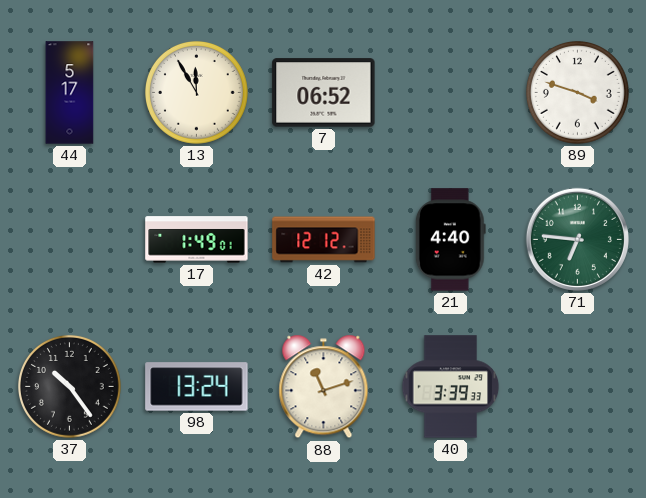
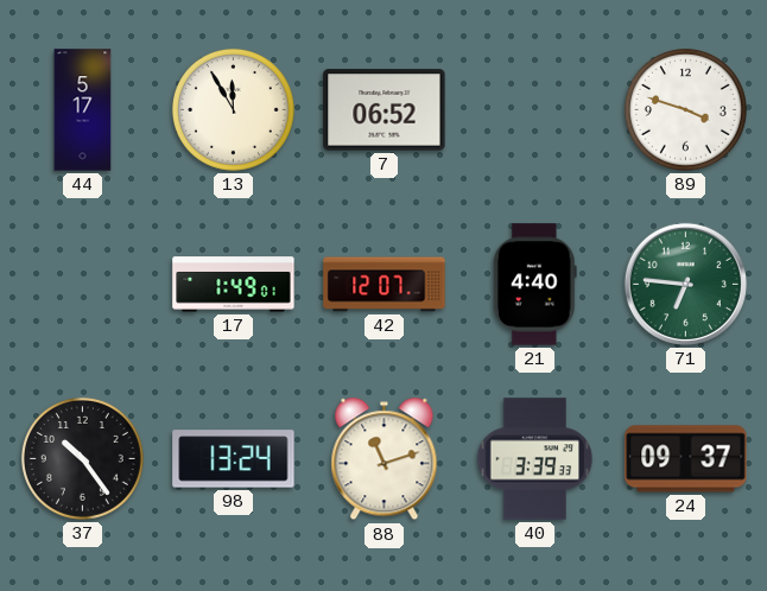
42: 12:12 -> 12:07
24: none -> 09:37
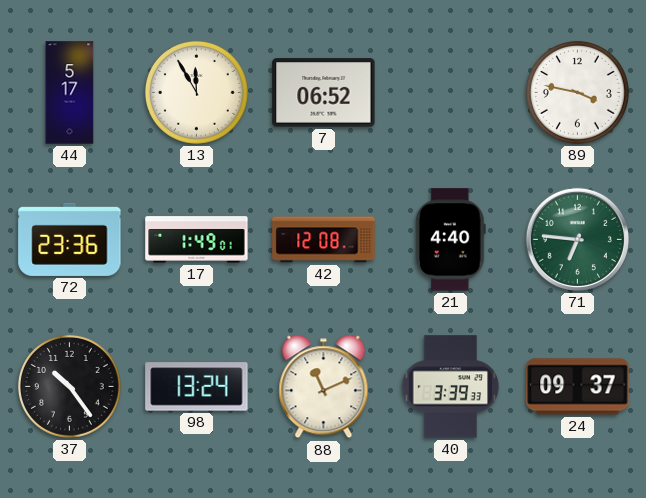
89: 3:48 -> 3:47
72: none -> 23:36
42: 12:07 -> 12:08
88: 11:12 -> 11:11
